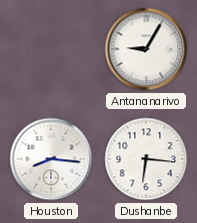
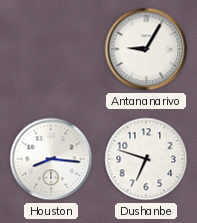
Dushanbe: 6:16 -> 6:48
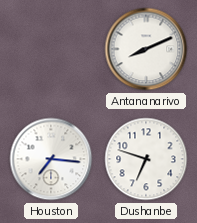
Antananarivo: 9:05 -> 8:11
Houston: 8:16 -> 7:16
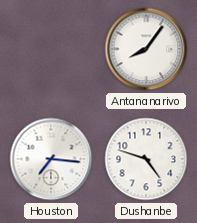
Antananarivo: 8:11 -> 8:06
Dushanbe: 6:48 -> 4:48
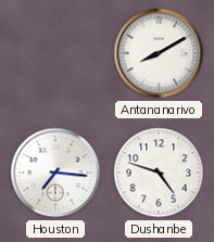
Antananarivo: 8:06 -> 8:10
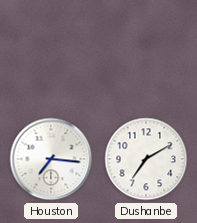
Antananarivo: 8:10 -> none
Dushanbe: 4:48 -> 7:10
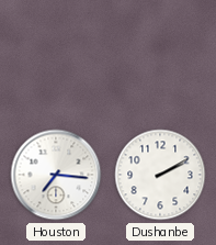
Dushanbe: 7:10 -> 2:10
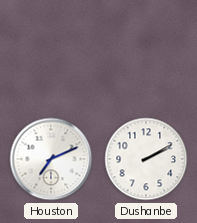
Houston: 7:16 -> 7:11
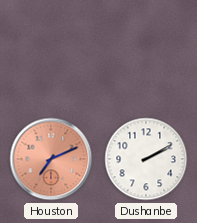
Houston dial: white -> salmon
